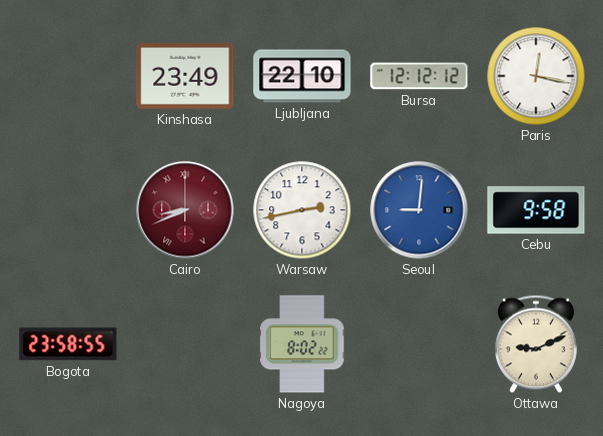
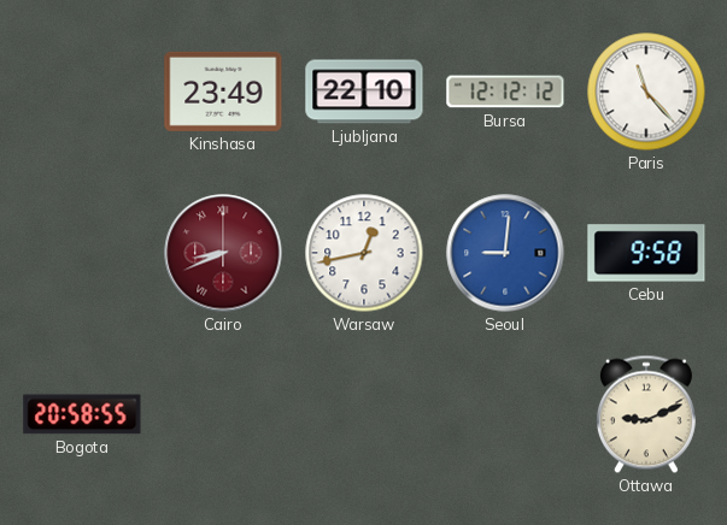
Paris: 12:17 -> 11:23
Warsaw: 2:43 -> 12:43
Bogota: 23:58 -> 20:58
Nagoya: 8:02 -> none
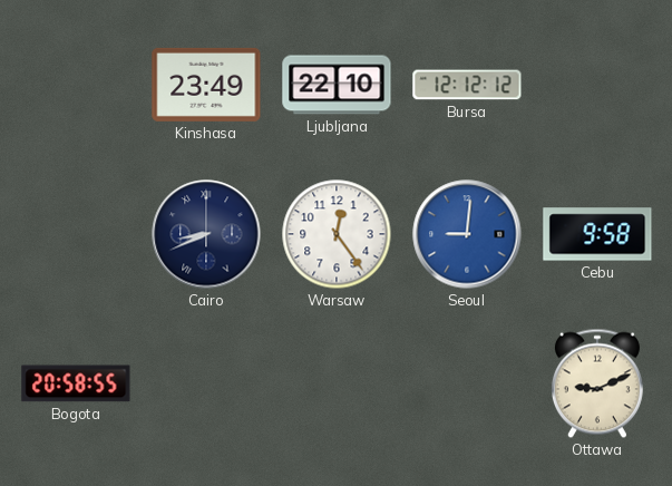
Paris: 11:23 -> none
Cairo dial: burgundy -> navy
Warsaw: 12:43 -> 12:24
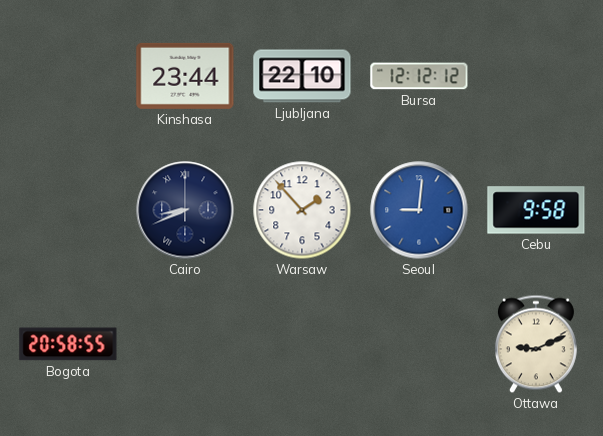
Kinshasa: 23:49 -> 23:44
Warsaw: 12:24 -> 1:53
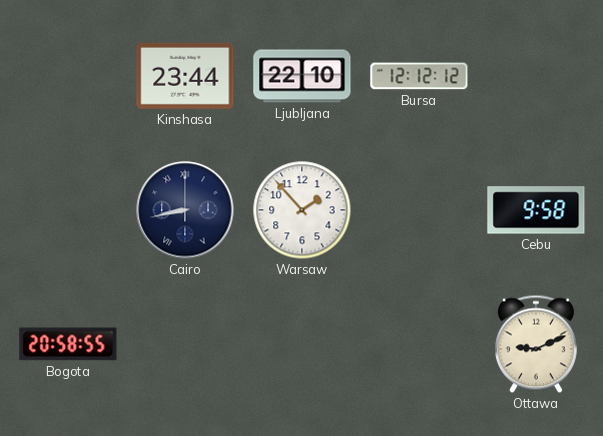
Cairo: 8:41 -> 8:43
Seoul: 9:01 -> none
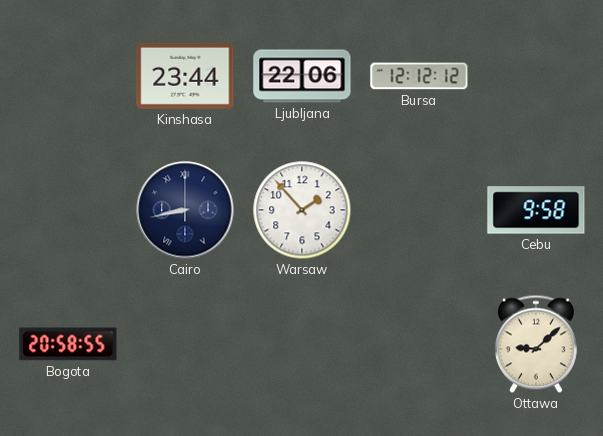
Ljubljana: 22:10 -> 22:06
Ottawa: 9:11 -> 9:08
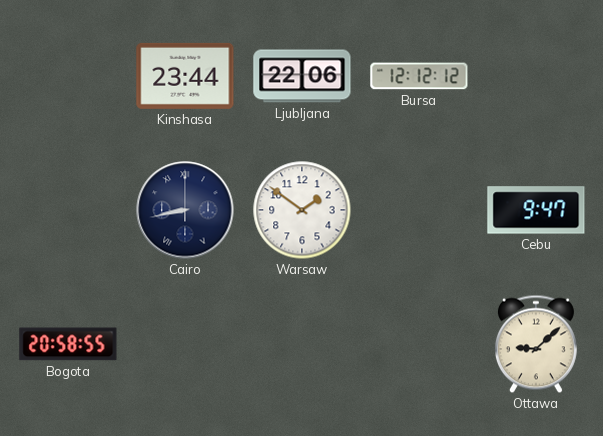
Warsaw: 1:53 -> 1:51
Cebu: 9:58 -> 9:47
